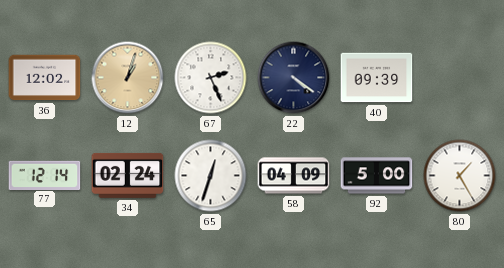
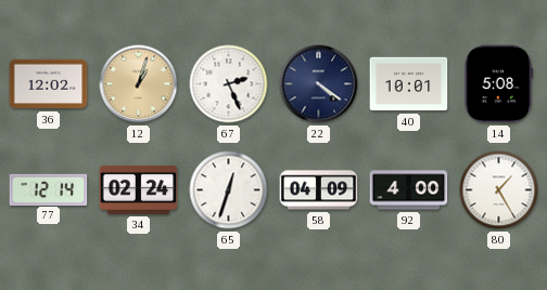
40: 09:39 -> 10:01
14: none -> 5:08
92: 5:00 -> 4:00
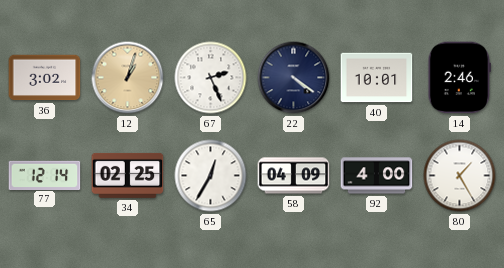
36: 12:02 -> 3:02
14: 5:08 -> 2:46
34: 02:24 -> 02:25
65: 12:33 -> 12:35
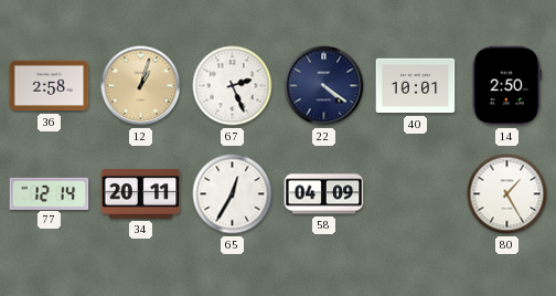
36: 3:02 -> 2:58
14: 2:46 -> 2:50
34: 02:25 -> 20:11
92: 4:00 -> none
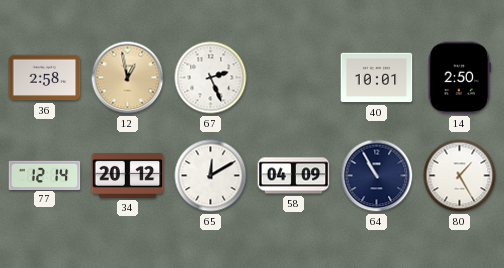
12: 1:03 -> 12:58
22: 4:21 -> none
34: 20:11 -> 20:12
65: 12:35 -> 12:10
64: none -> 10:55
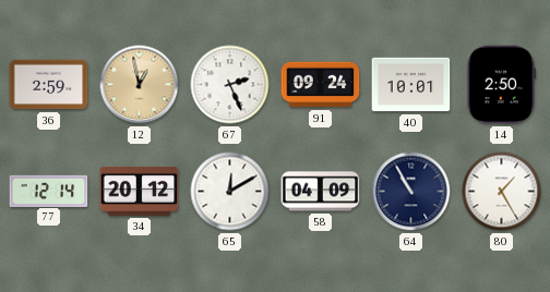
36: 2:58 -> 2:59
91: none -> 09:24
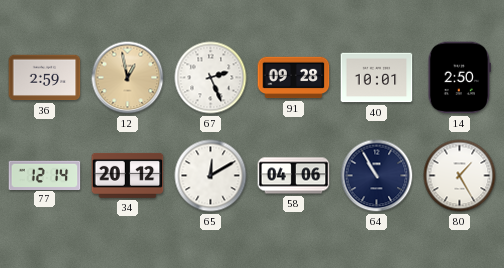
91: 09:24 -> 09:28
58: 04:09 -> 04:06
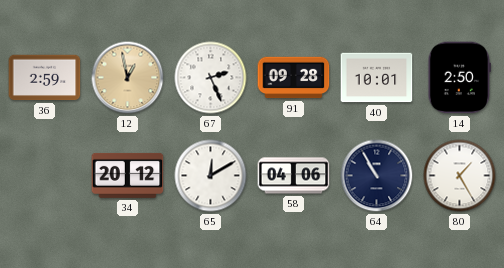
77: 12:14 -> none
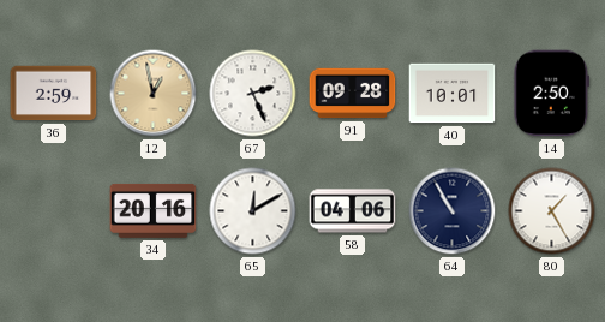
34: 20:12 -> 20:16
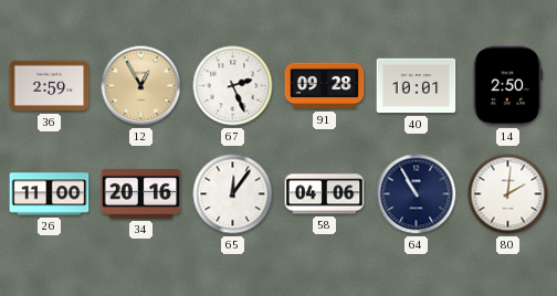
12: 12:58 -> 12:55
26: none -> 11:00
65: 12:10 -> 12:06
80: 1:25 -> 2:01
